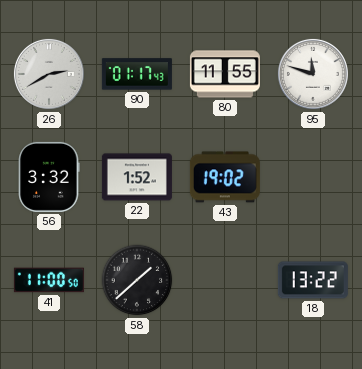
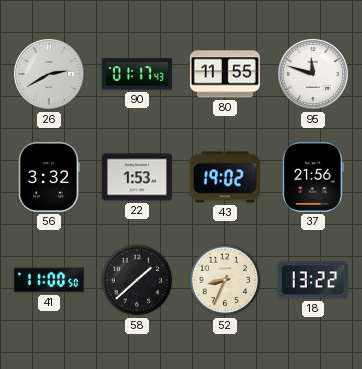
22: 1:52 -> 1:53
37: none -> 21:56
52: none -> 8:34
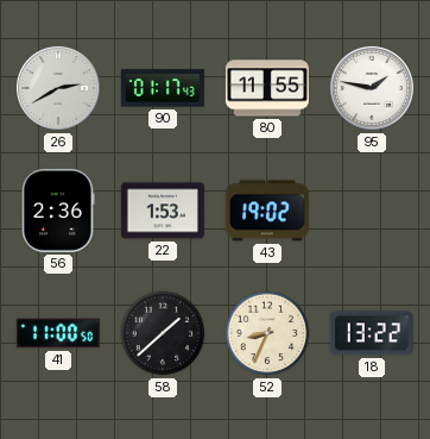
95: 11:48 -> 1:47
56: 3:32 -> 2:36
37: 21:56 -> none
